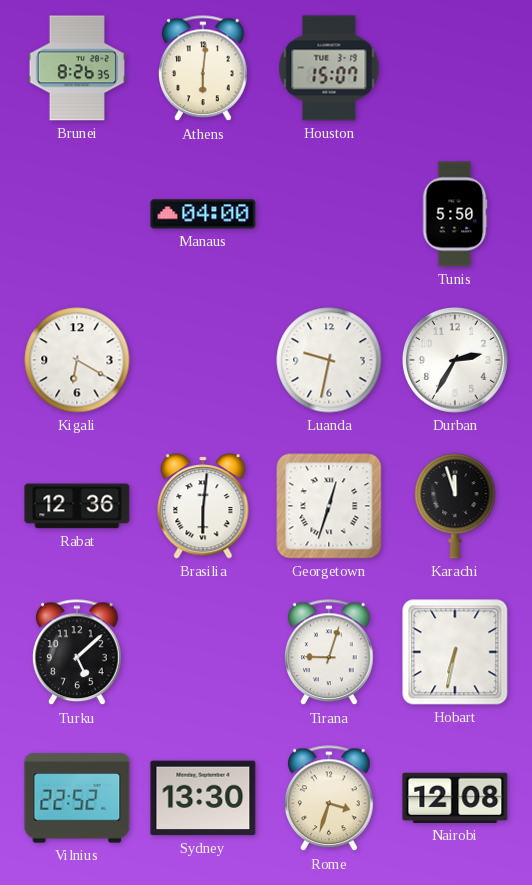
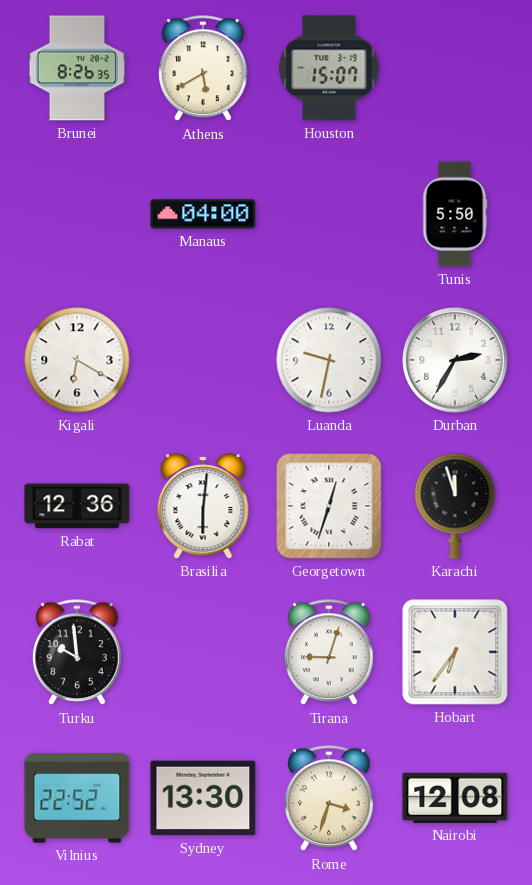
Athens: 6:01 -> 5:40
Turku: 5:08 -> 9:59
Hobart: 6:32 -> 6:36
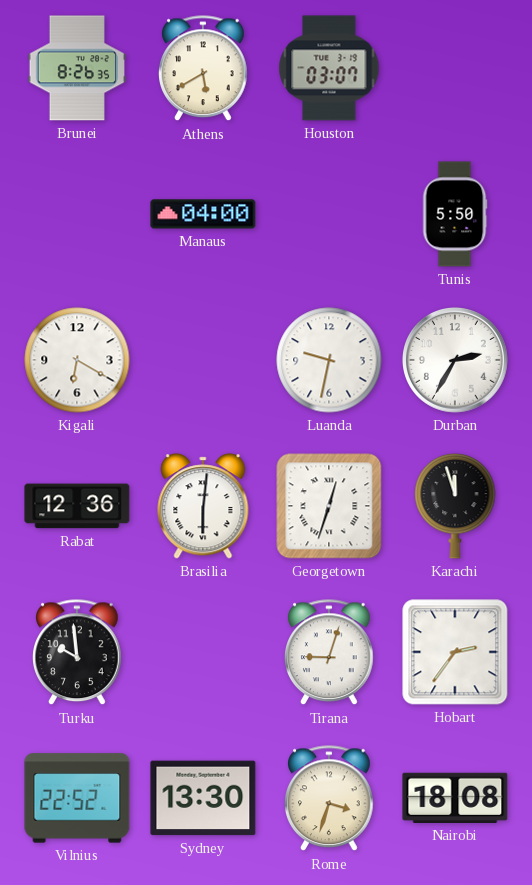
Houston: 15:07 -> 03:07
Hobart: 6:36 -> 2:36
Nairobi: 12:08 -> 18:08
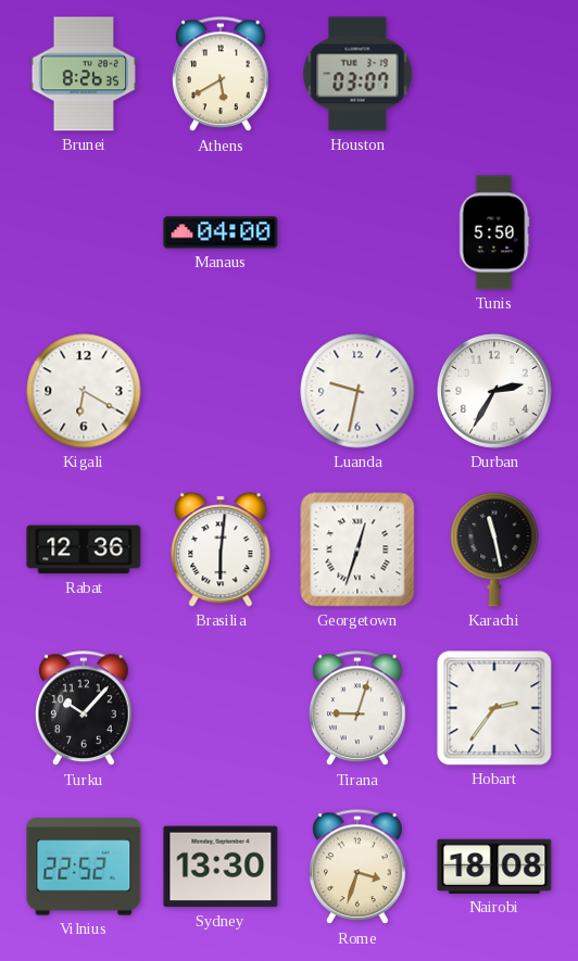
Karachi: 11:57 -> 11:28
Turku: 9:59 -> 10:07
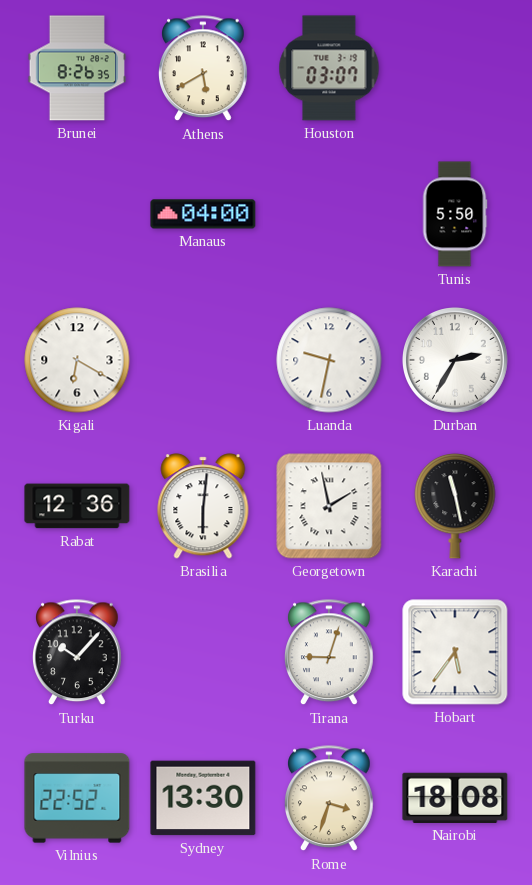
Georgetown: 12:33 -> 1:58
Hobart: 2:36 -> 5:36
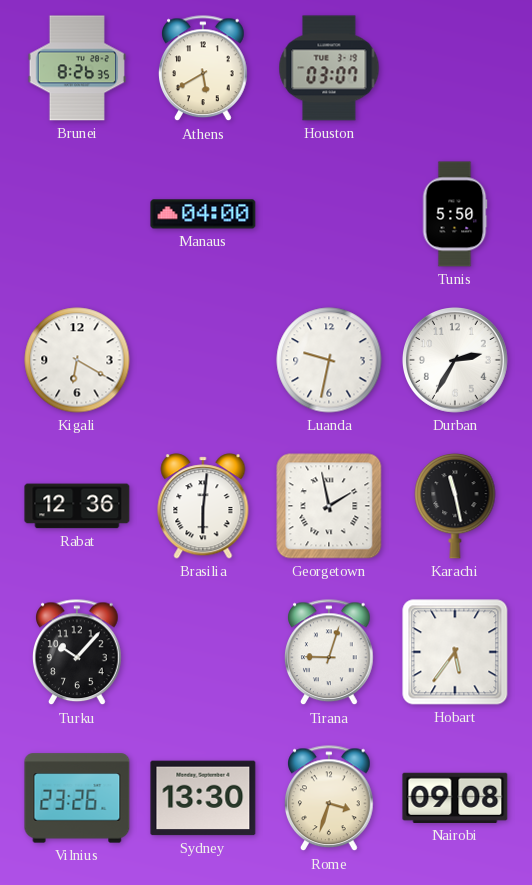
Vilnius: 22:52 -> 23:26
Nairobi: 18:08 -> 09:08
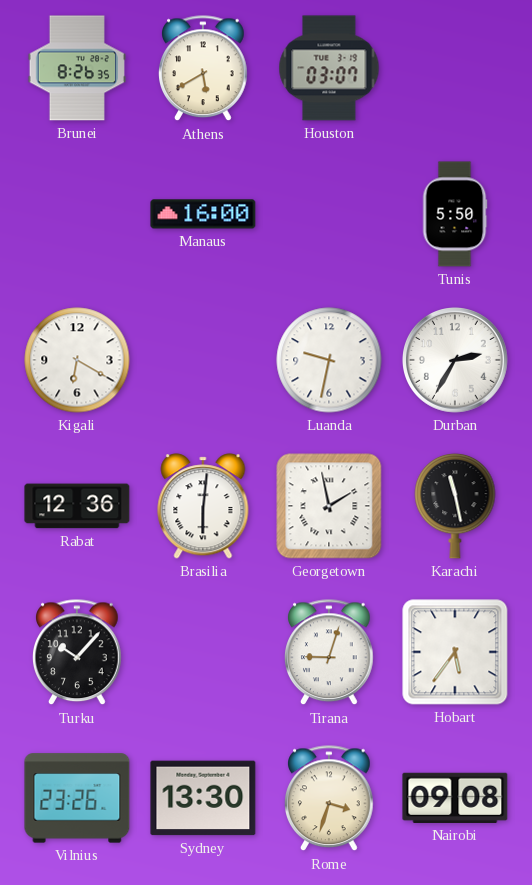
Manaus: 04:00 -> 16:00
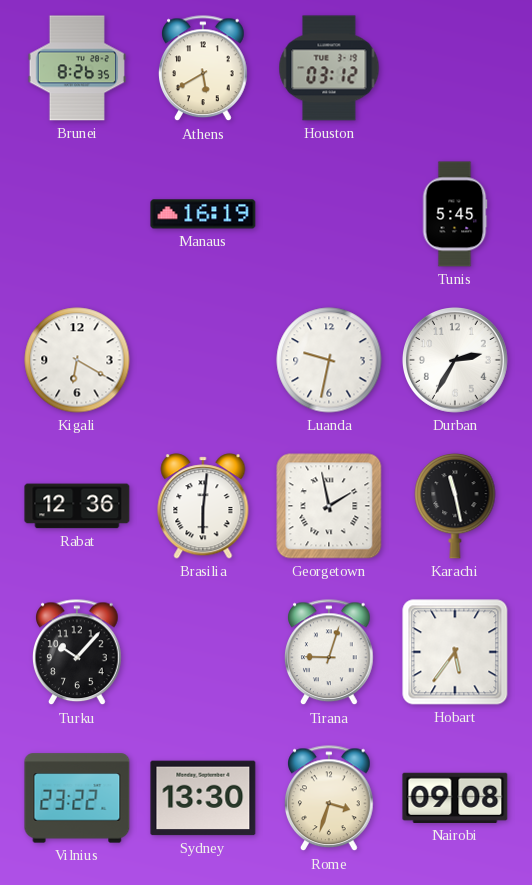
Houston: 03:07 -> 03:12
Manaus: 16:00 -> 16:19
Tunis: 5:50 -> 5:45
Vilnius: 23:26 -> 23:22
